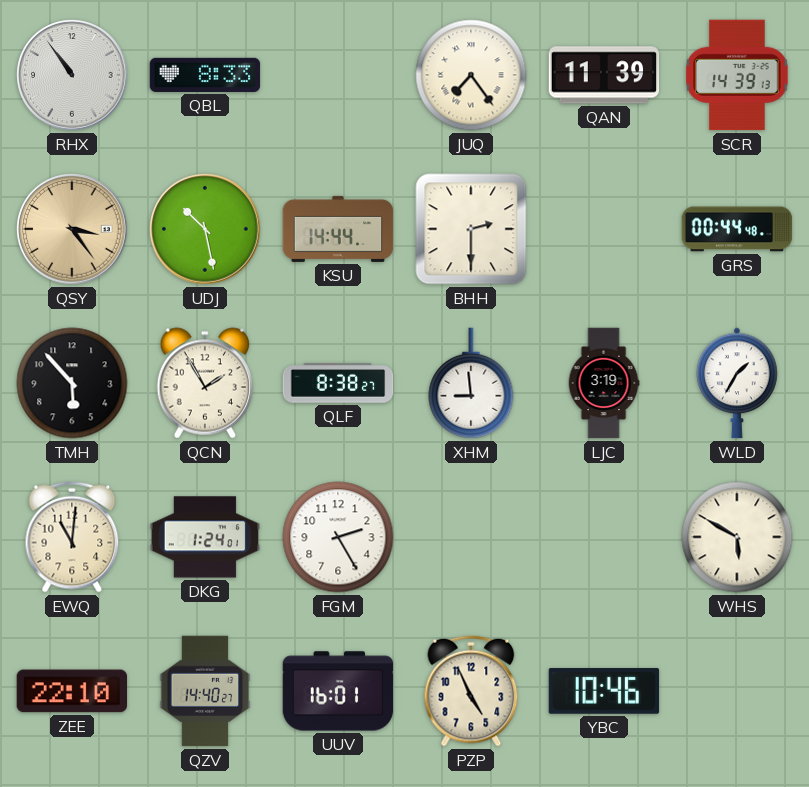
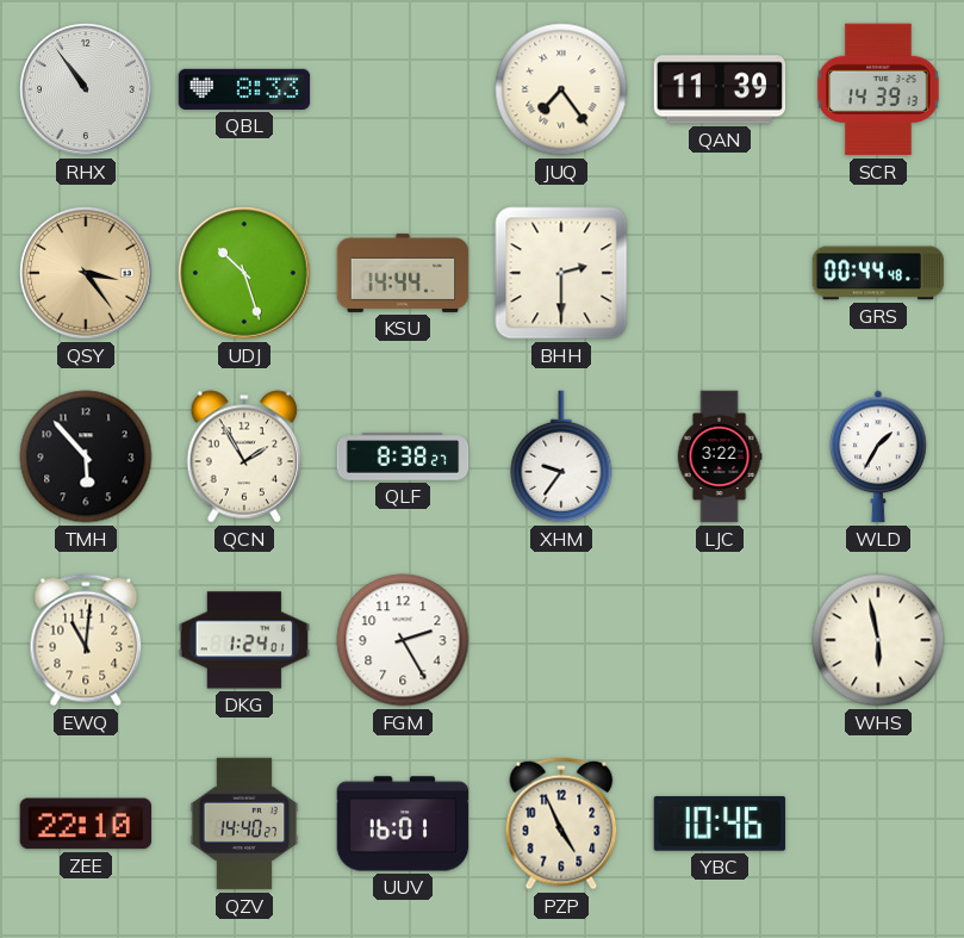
UDJ: 10:28 -> 10:27
XHM: 8:59 -> 9:36
LJC: 3:19 -> 3:22
WHS: 5:50 -> 5:58
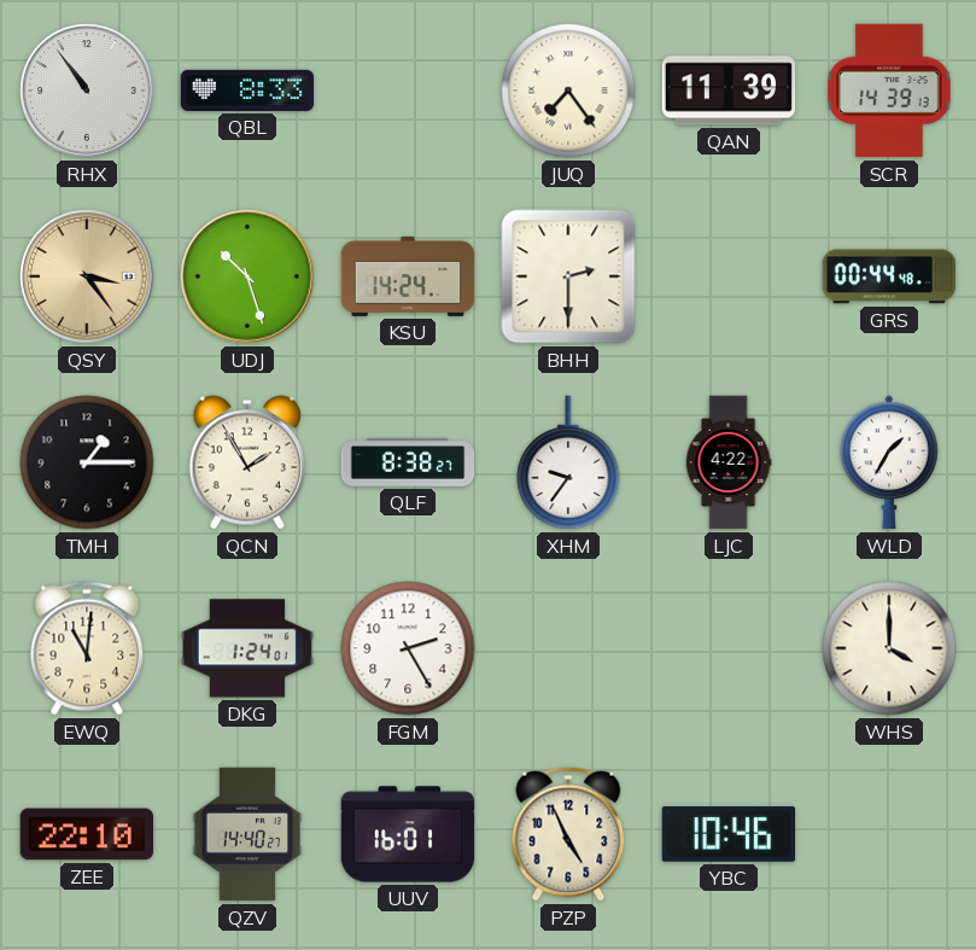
KSU: 14:44 -> 14:24
TMH: 5:53 -> 1:15
LJC: 3:22 -> 4:22
WHS: 5:58 -> 4:00
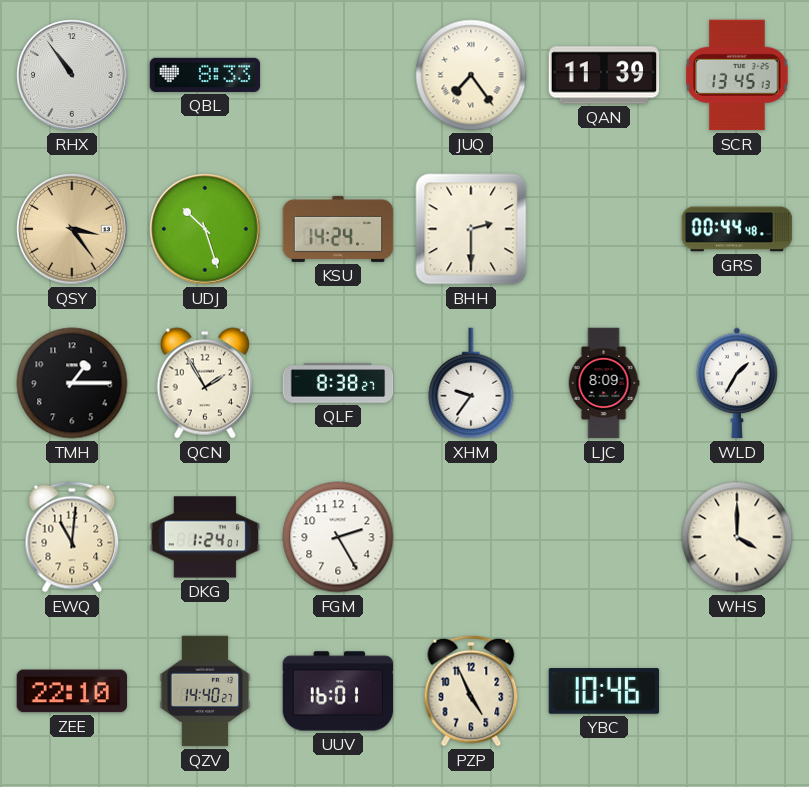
SCR: 14:39 -> 13:45
LJC: 4:22 -> 8:09
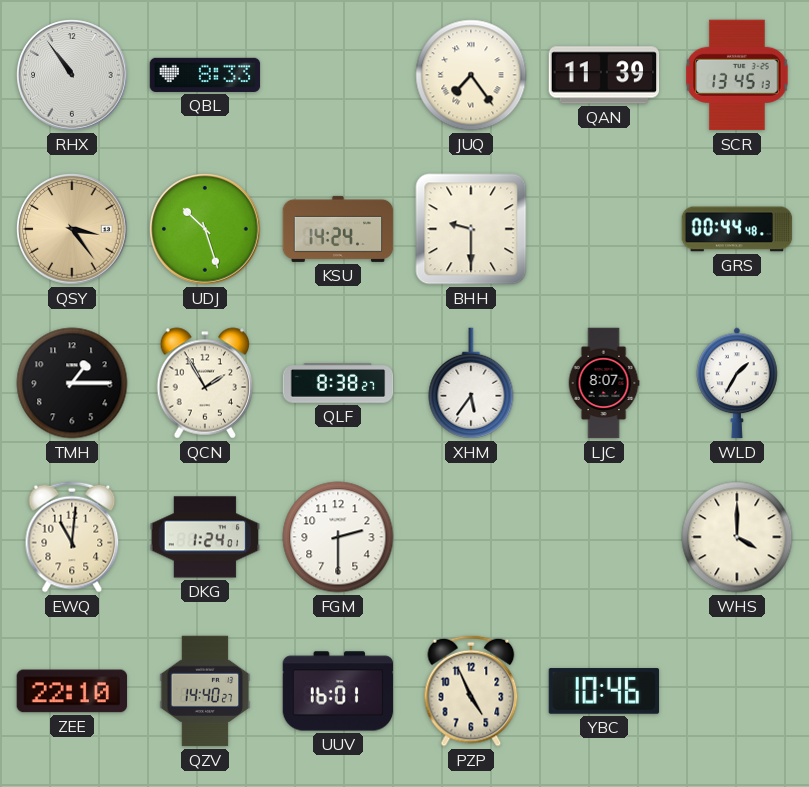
BHH: 2:30 -> 9:30
XHM: 9:36 -> 5:36
LJC: 8:09 -> 8:07
FGM: 2:25 -> 2:30
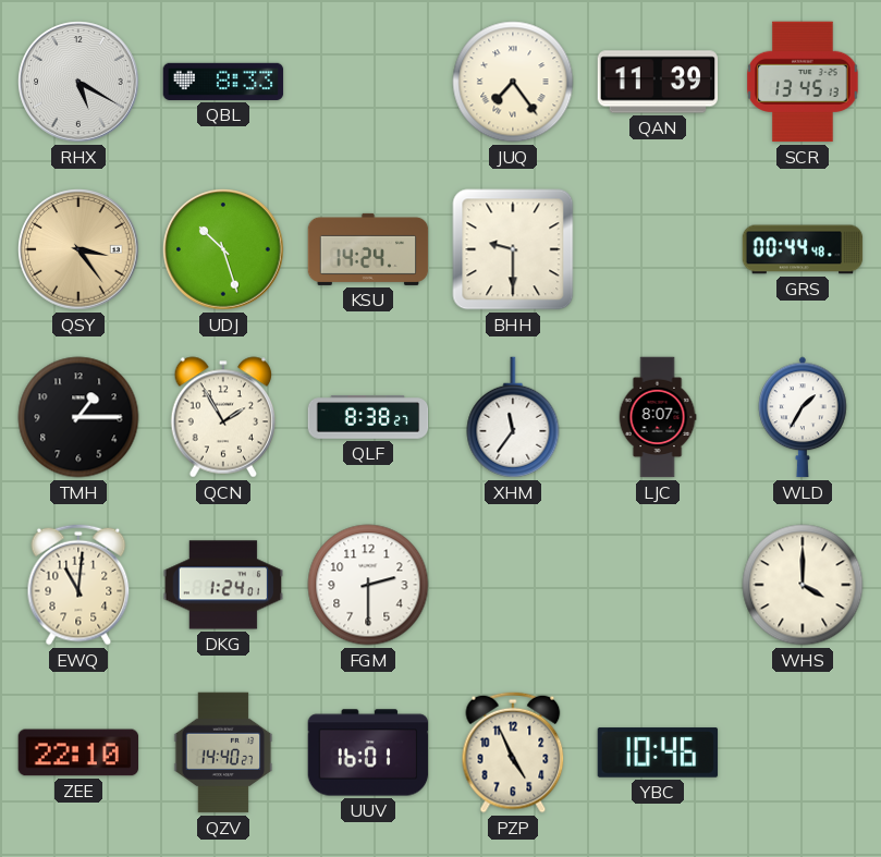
RHX: 10:54 -> 5:20
XHM: 5:36 -> 11:36
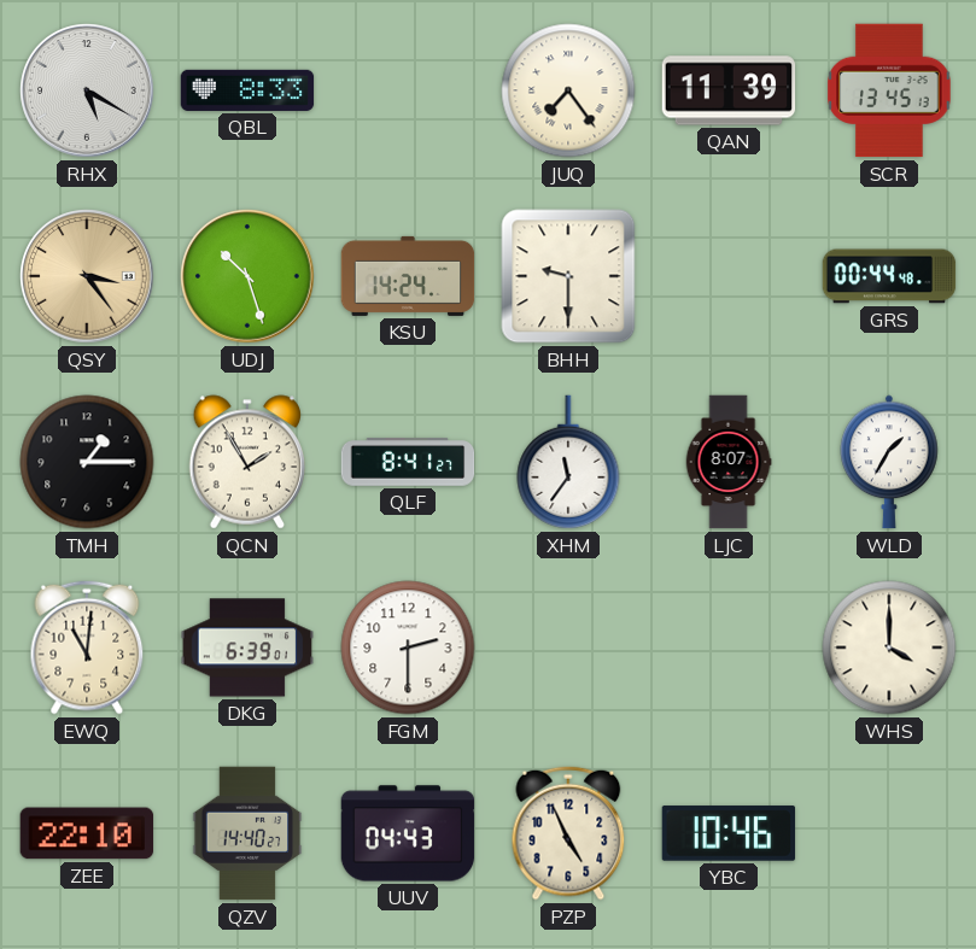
QLF: 8:38 -> 8:41
DKG: 1:24 -> 6:39
UUV: 16:01 -> 04:43
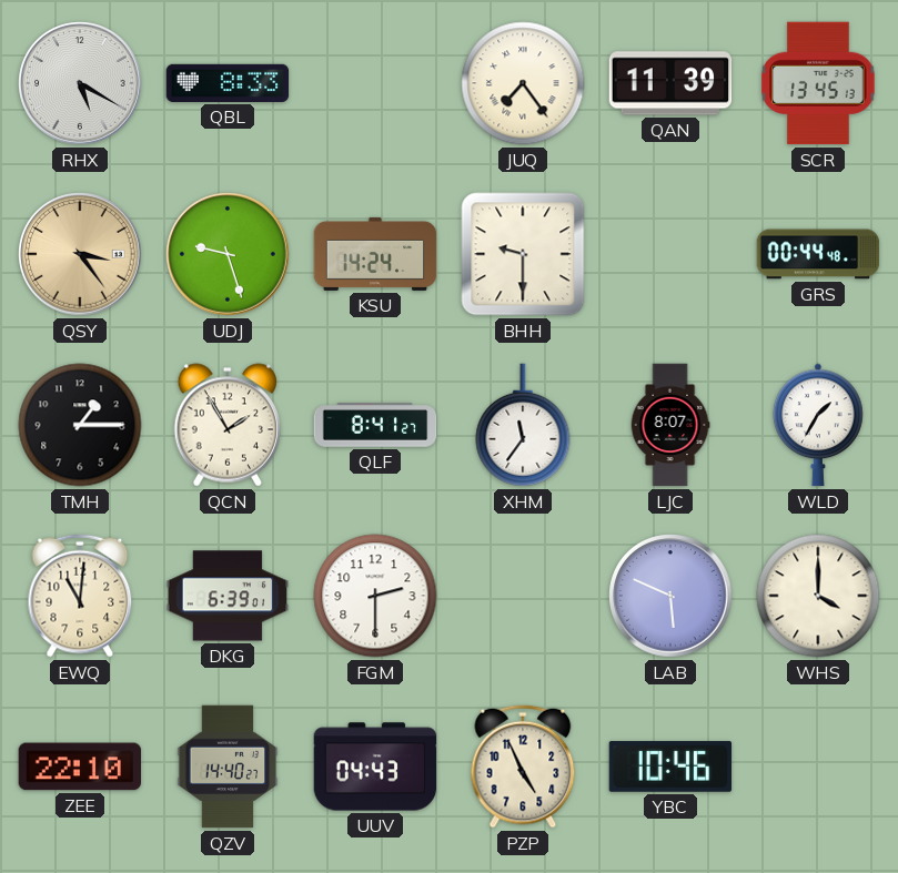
UDJ: 10:27 -> 9:27
LAB: none -> 5:49
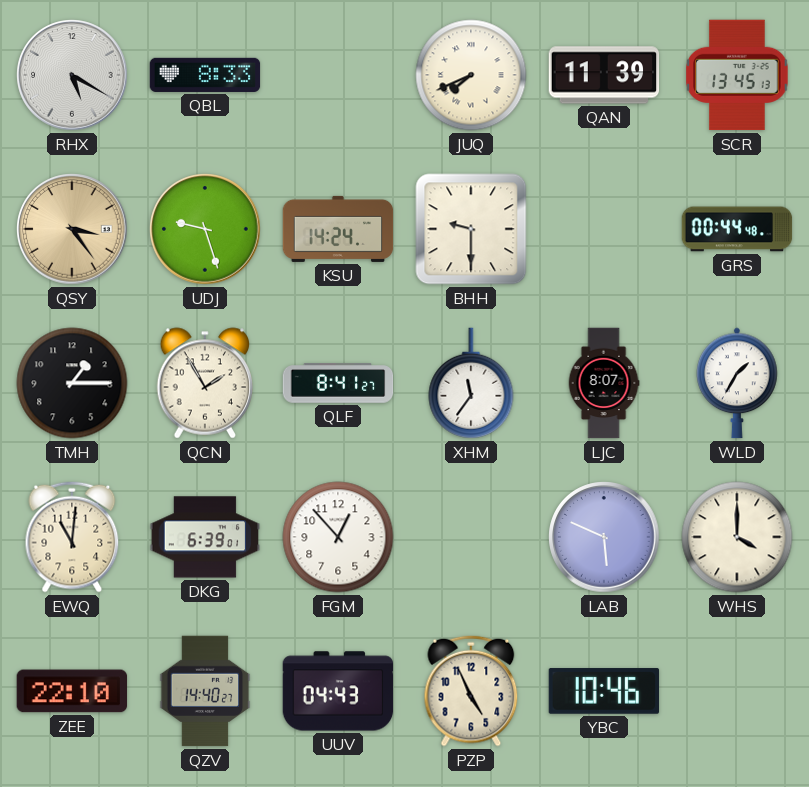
JUQ: 7:24 -> 7:41
FGM: 2:30 -> 12:53
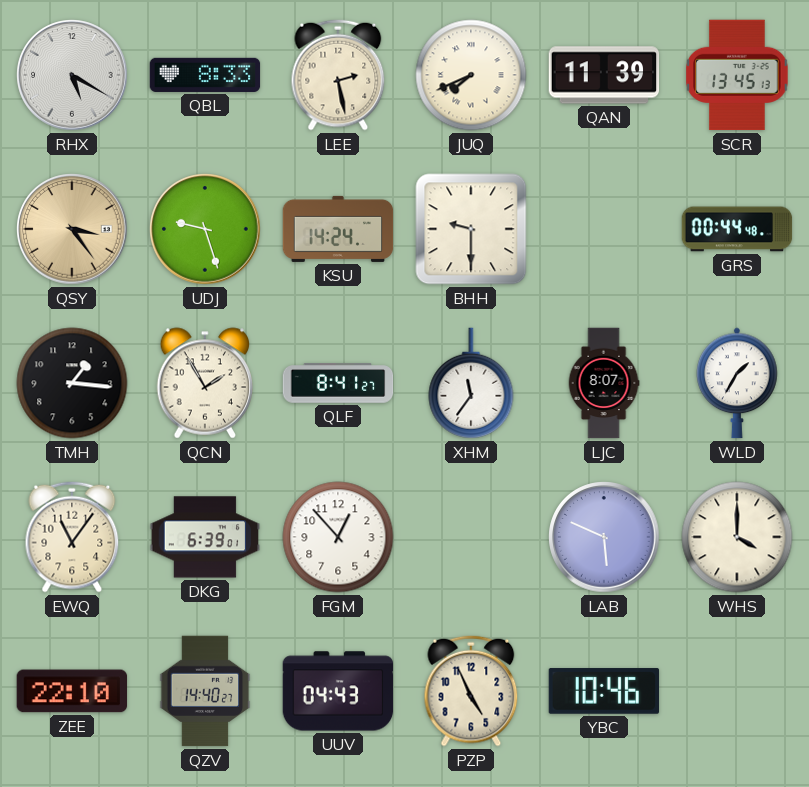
LEE: none -> 2:28
TMH: 1:15 -> 1:16
EWQ: 11:01 -> 11:06
